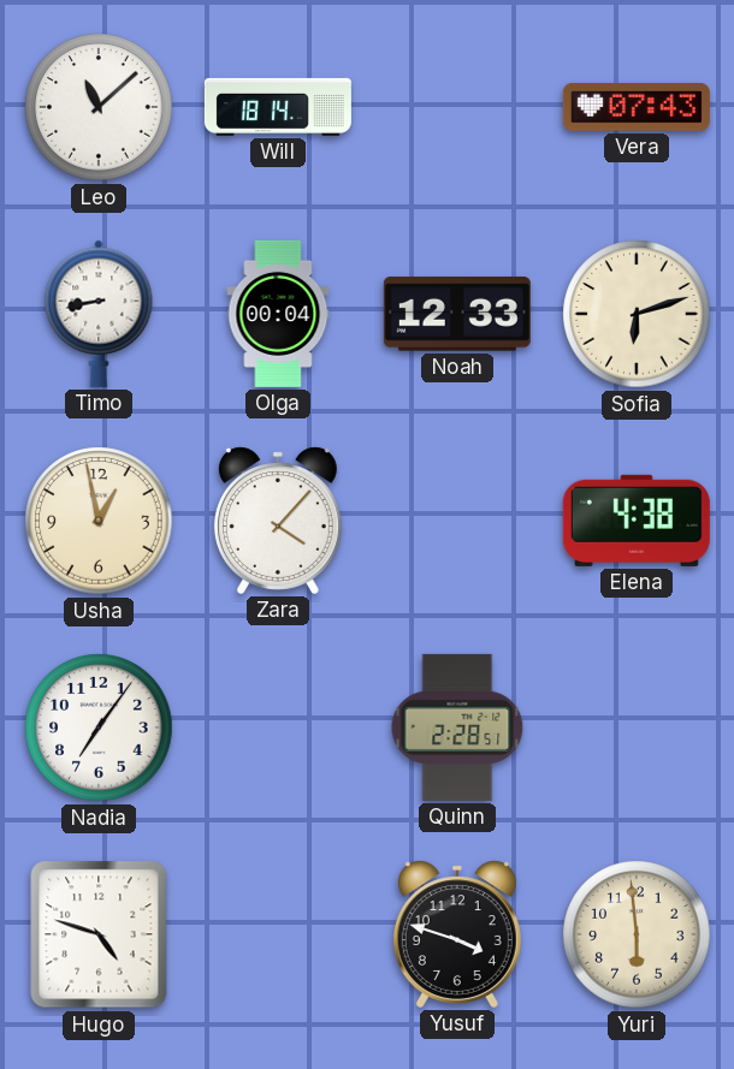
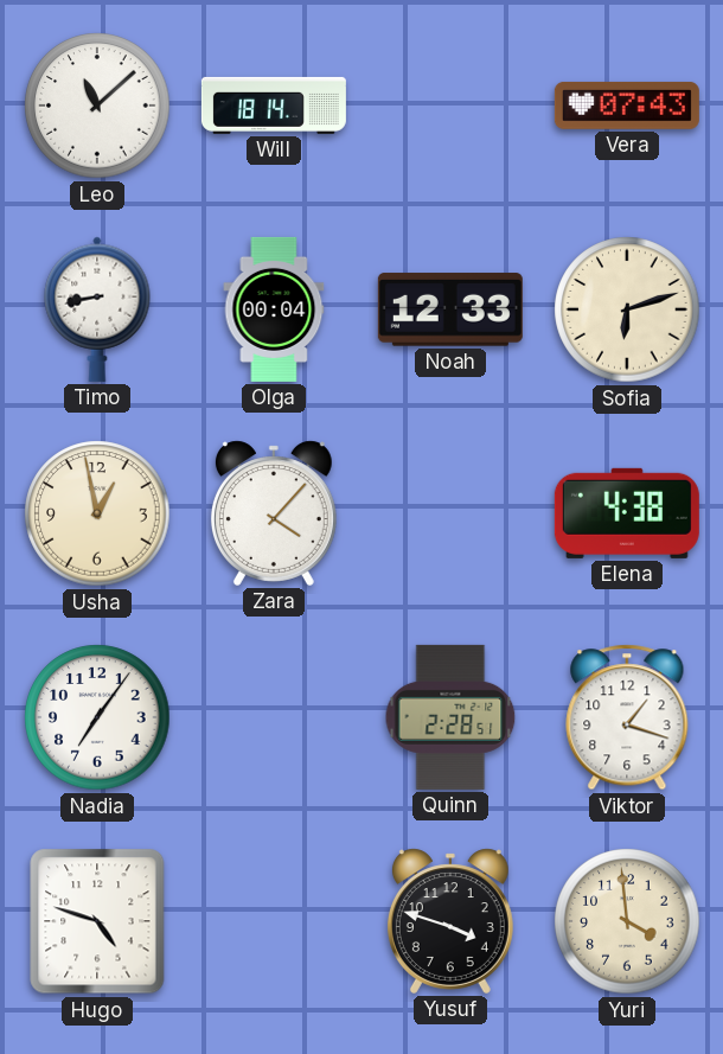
Viktor: none -> 1:18
Yuri: 5:59 -> 3:59
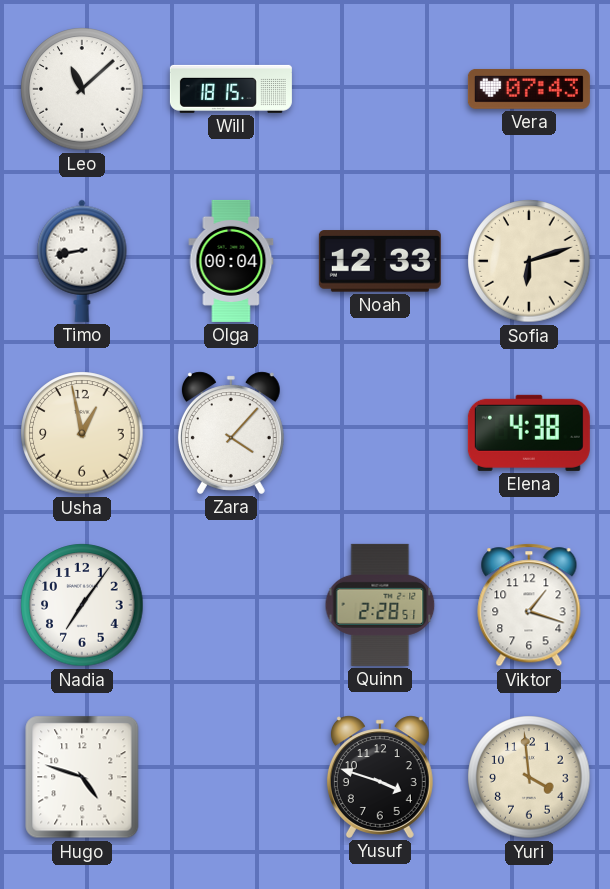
Will: 18:14 -> 18:15
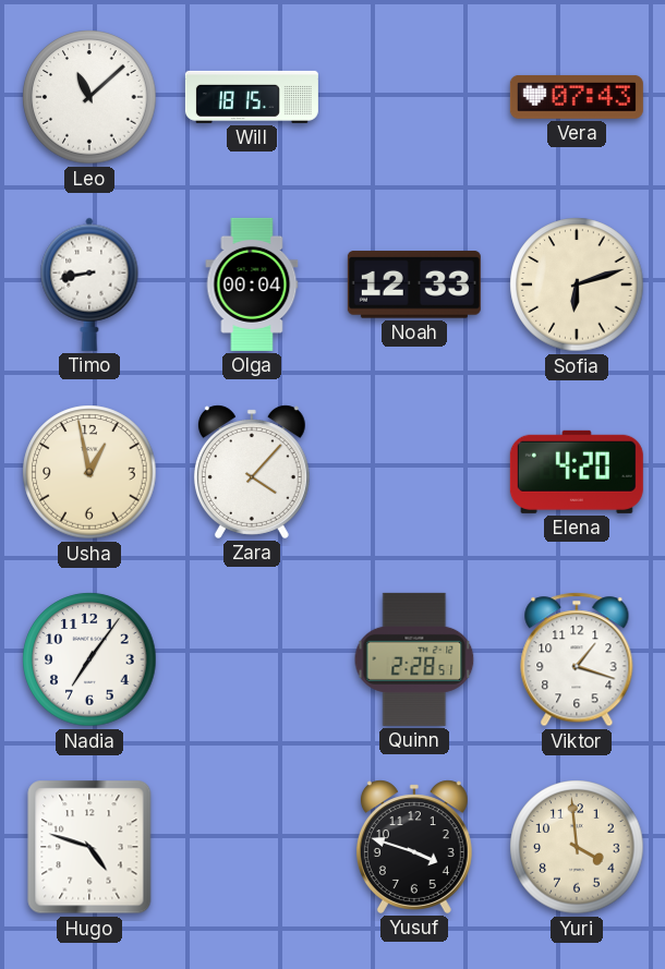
Elena: 4:38 -> 4:20
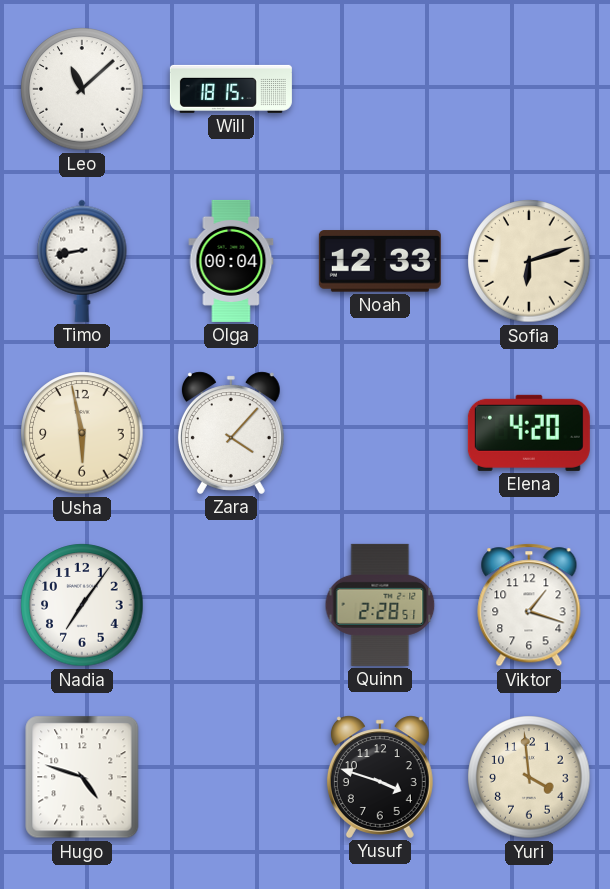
Vera: 07:43 -> none
Usha: 12:58 -> 5:58
